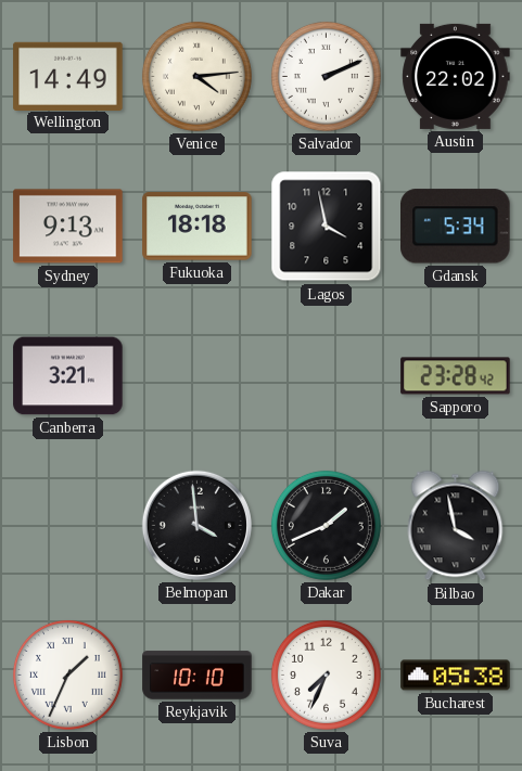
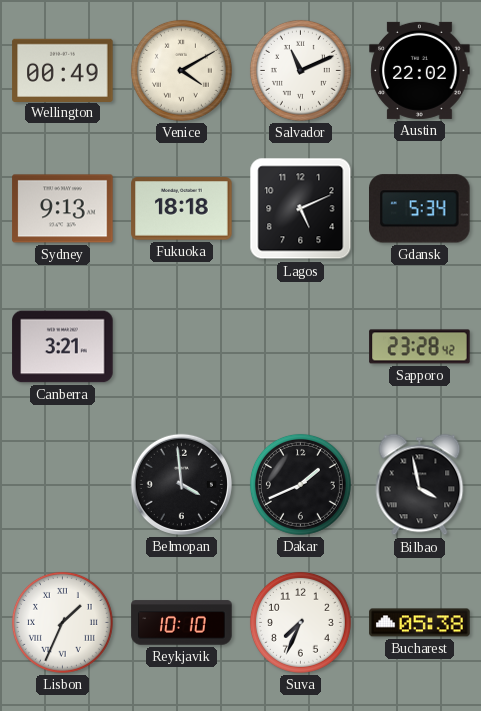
Wellington: 14:49 -> 00:49
Venice: 4:14 -> 4:10
Salvador: 2:11 -> 11:11
Lagos: 3:58 -> 5:11
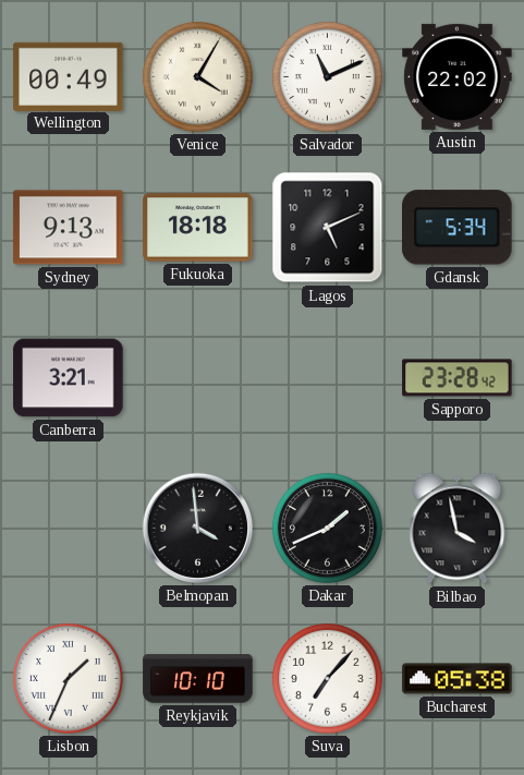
Venice: 4:10 -> 4:05
Suva: 7:34 -> 7:07
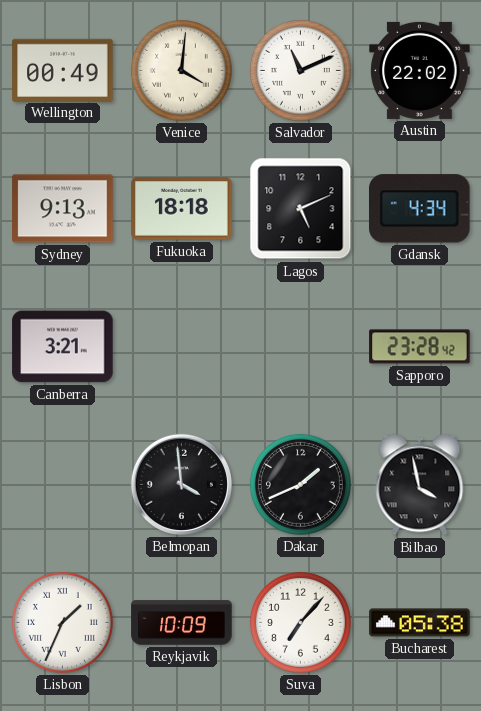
Venice: 4:05 -> 4:01
Gdansk: 5:34 -> 4:34
Reykjavik: 10:10 -> 10:09
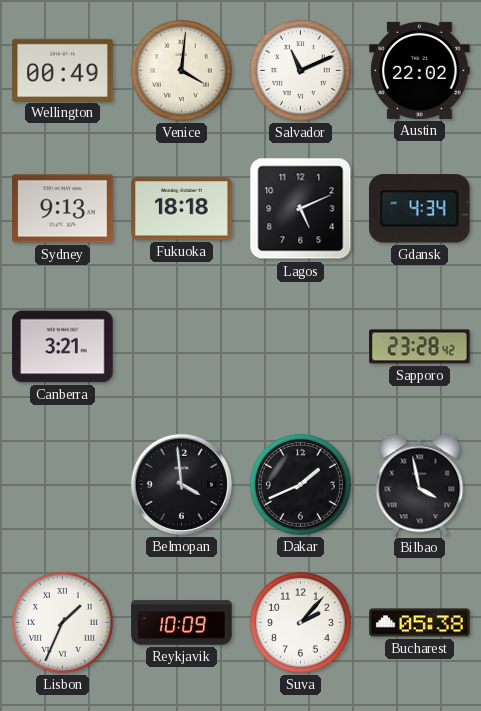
Suva: 7:07 -> 2:07
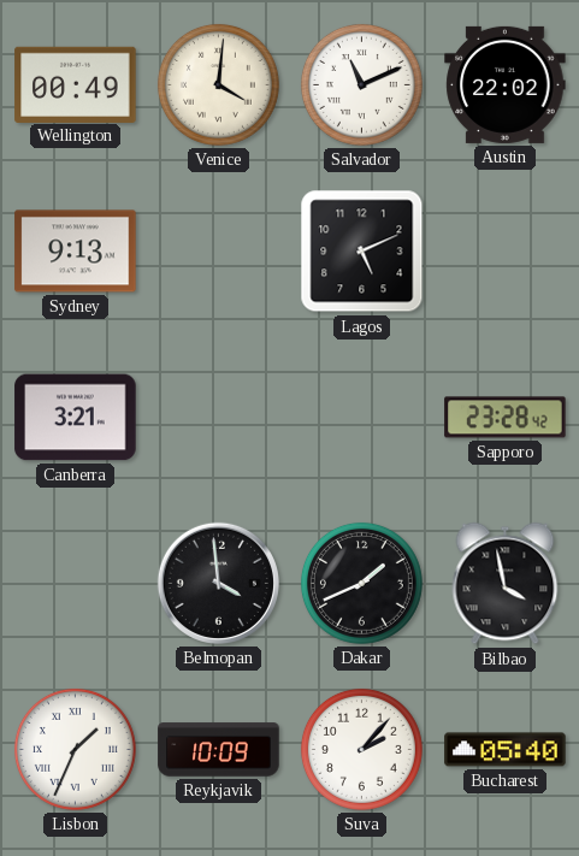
Fukuoka: 18:18 -> none
Gdansk: 4:34 -> none
Bucharest: 05:38 -> 05:40
